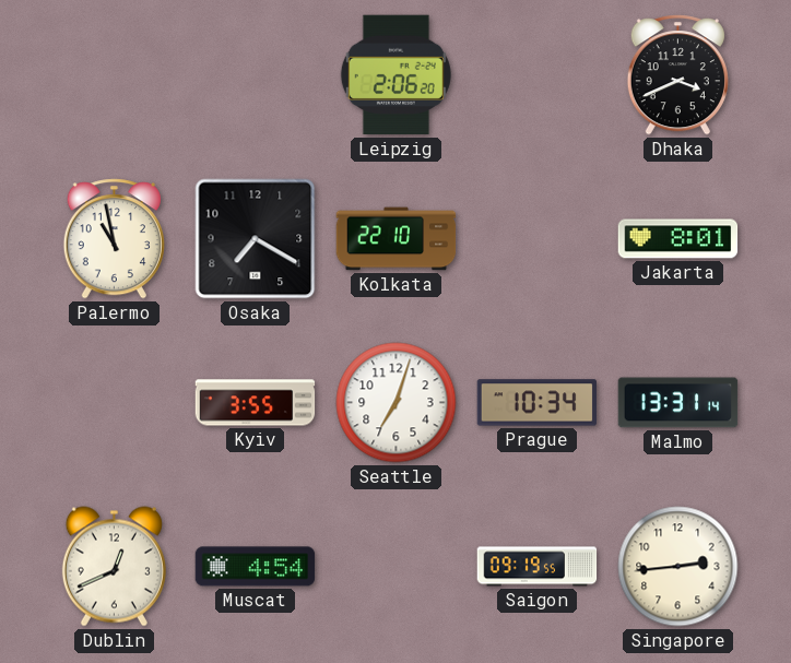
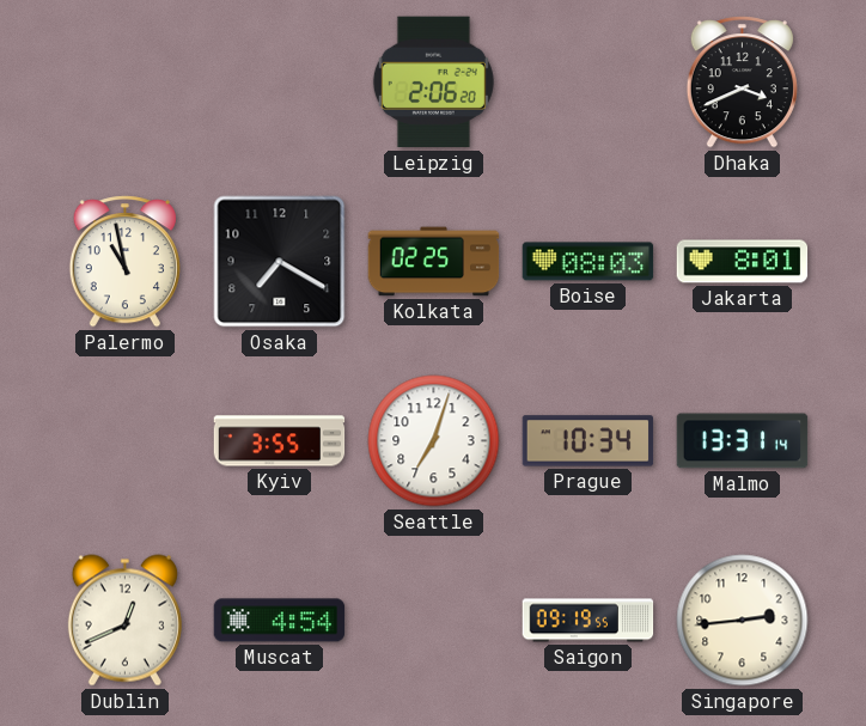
Kolkata: 22:10 -> 02:25
Boise: none -> 08:03
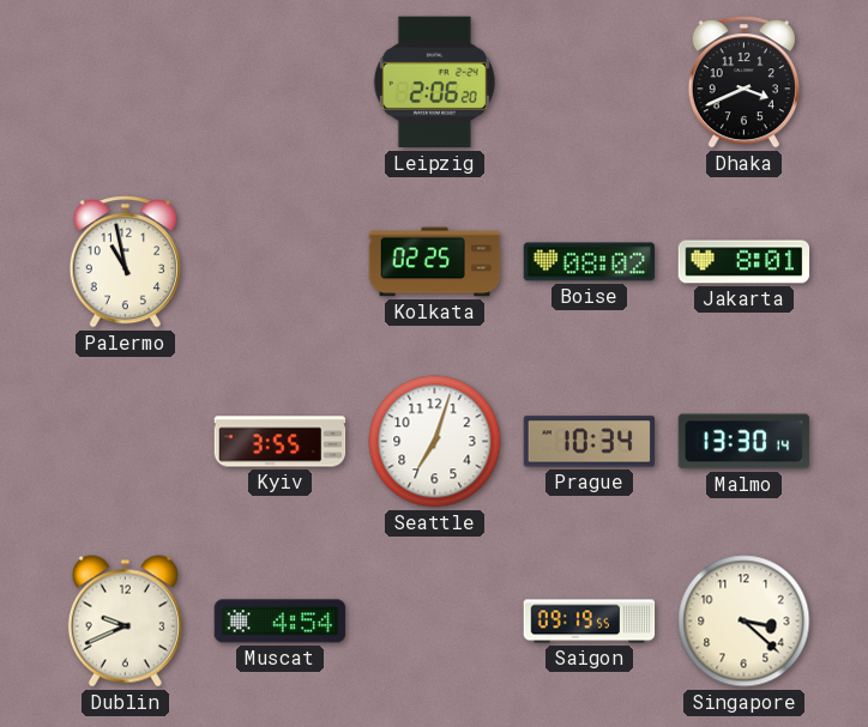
Osaka: 7:20 -> none
Boise: 08:03 -> 08:02
Malmo: 13:31 -> 13:30
Dublin: 12:41 -> 9:41
Singapore: 2:44 -> 3:22
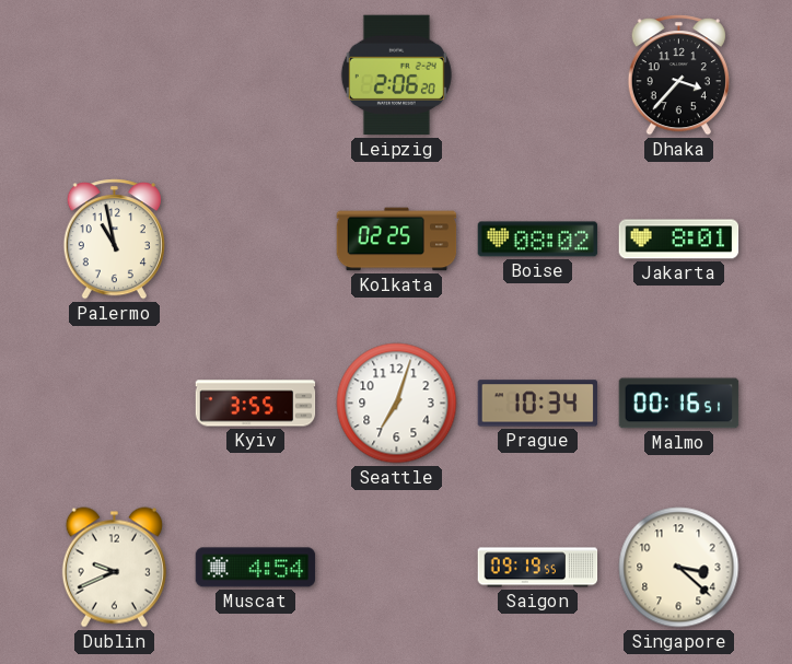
Dhaka: 3:41 -> 3:37
Malmo: 13:30 -> 00:16
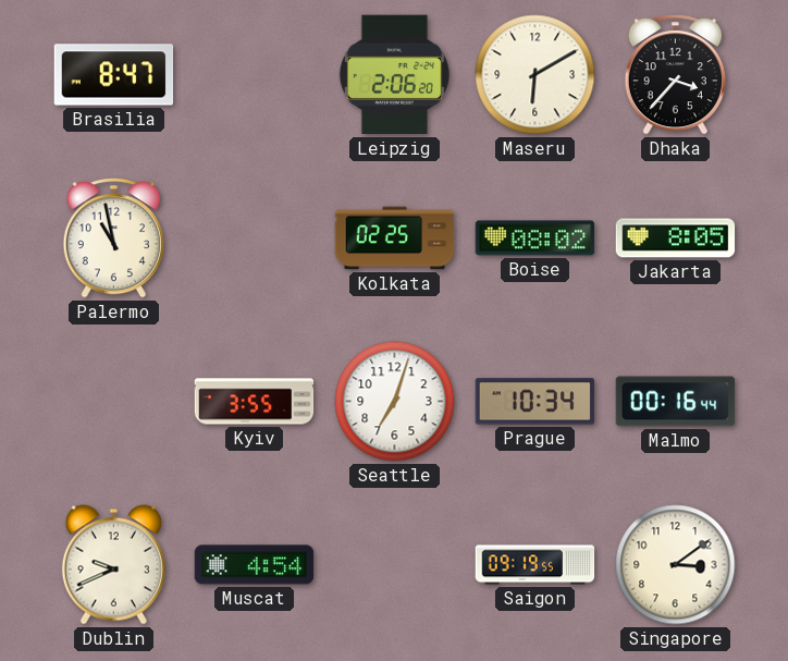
Brasilia: none -> 8:47
Maseru: none -> 6:10
Jakarta: 8:01 -> 8:05
Malmo: 00:16:51 -> 00:16:44
Singapore: 3:22 -> 3:09
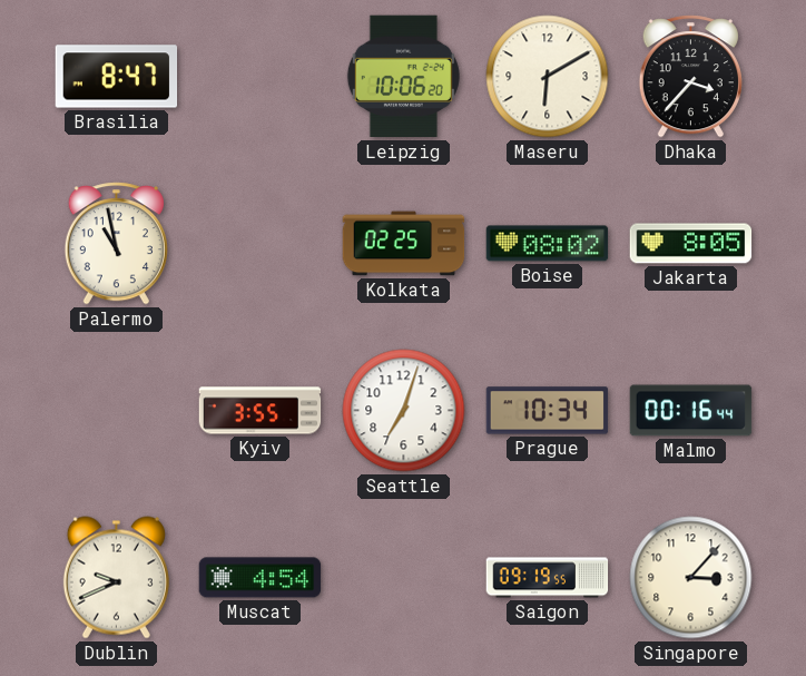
Leipzig: 2:06 -> 10:06
Singapore: 3:09 -> 3:07
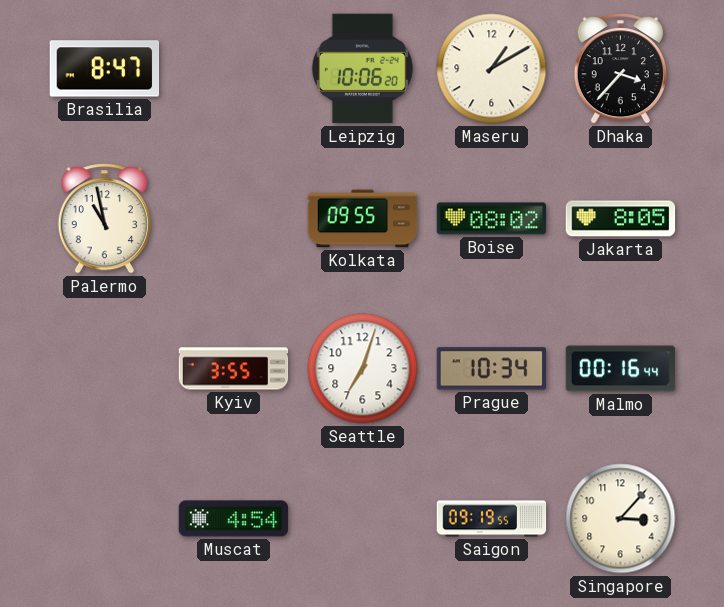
Maseru: 6:10 -> 1:10
Kolkata: 02:25 -> 09:55
Dublin: 9:41 -> none
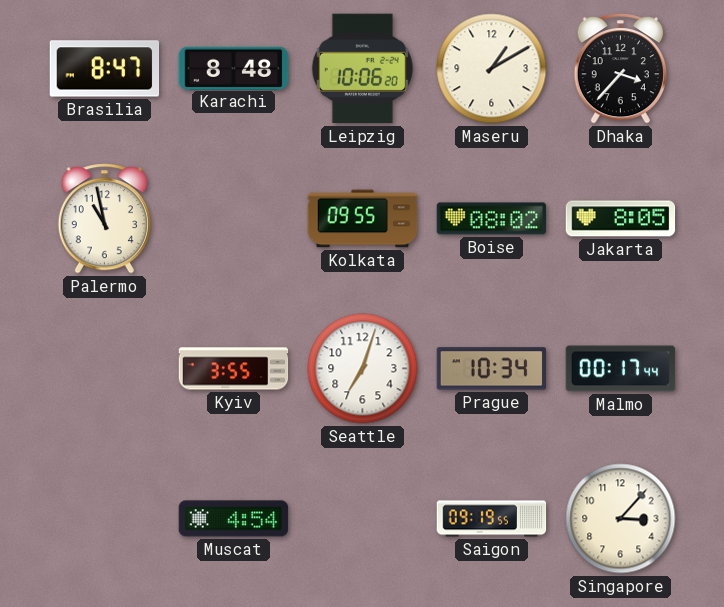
Karachi: none -> 8:48
Malmo: 00:16 -> 00:17
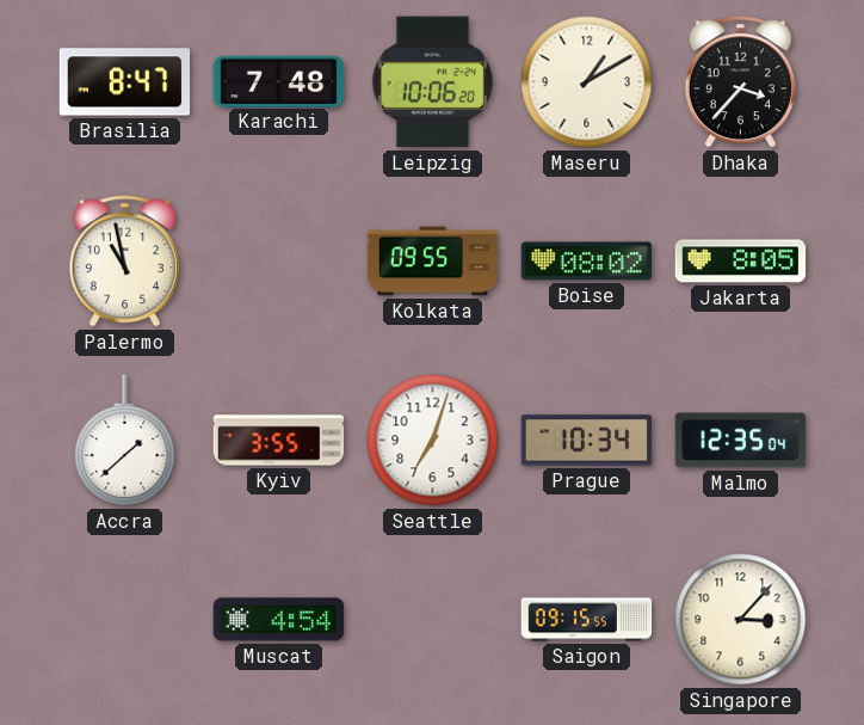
Karachi: 8:48 -> 7:48
Accra: none -> 1:38
Malmo: 00:17 -> 12:35
Saigon: 09:19 -> 09:15
